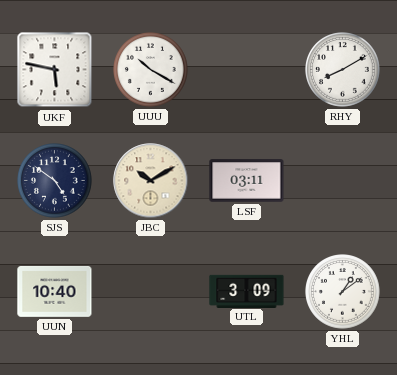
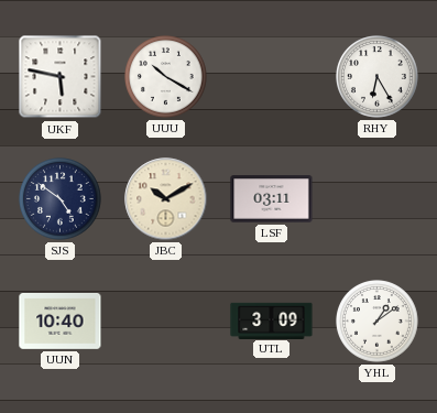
RHY: 8:10 -> 6:25
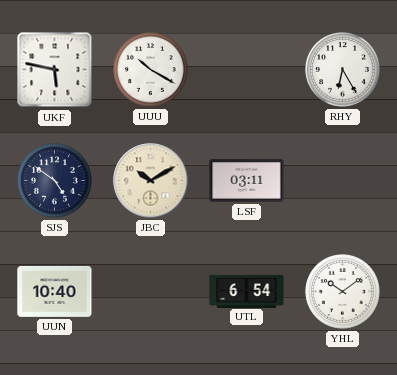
UTL: 3:09 -> 6:54
YHL: 1:09 -> 10:09
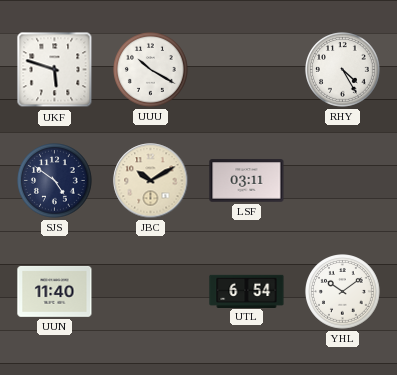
UKF: 5:47 -> 5:48
RHY: 6:25 -> 4:25
UUN: 10:40 -> 11:40
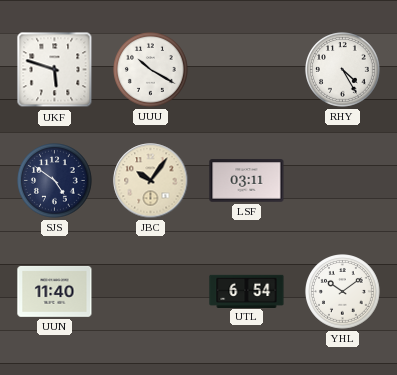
JBC: 10:10 -> 10:06
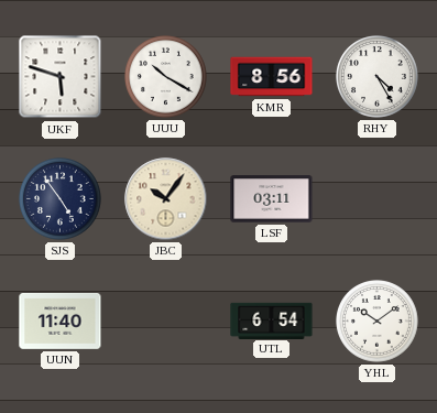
KMR: none -> 8:56
SJS: 4:51 -> 4:54
